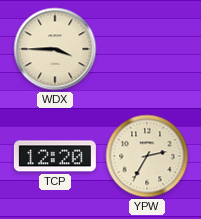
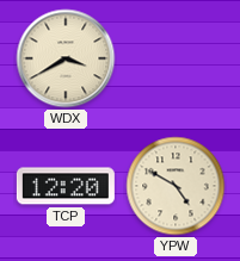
WDX: 3:45 -> 3:40
YPW: 2:35 -> 4:50
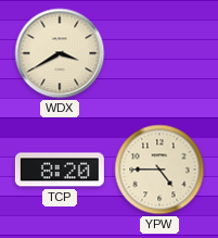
TCP: 12:20 -> 8:20
YPW: 4:50 -> 4:45
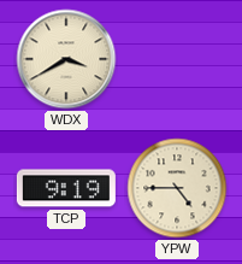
TCP: 8:20 -> 9:19
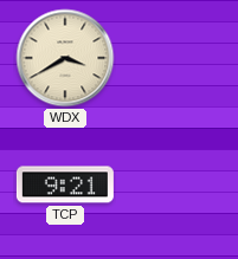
TCP: 9:19 -> 9:21
YPW: 4:45 -> none
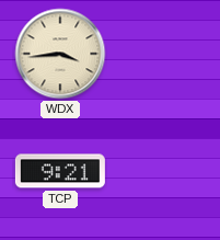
WDX: 3:40 -> 3:44
